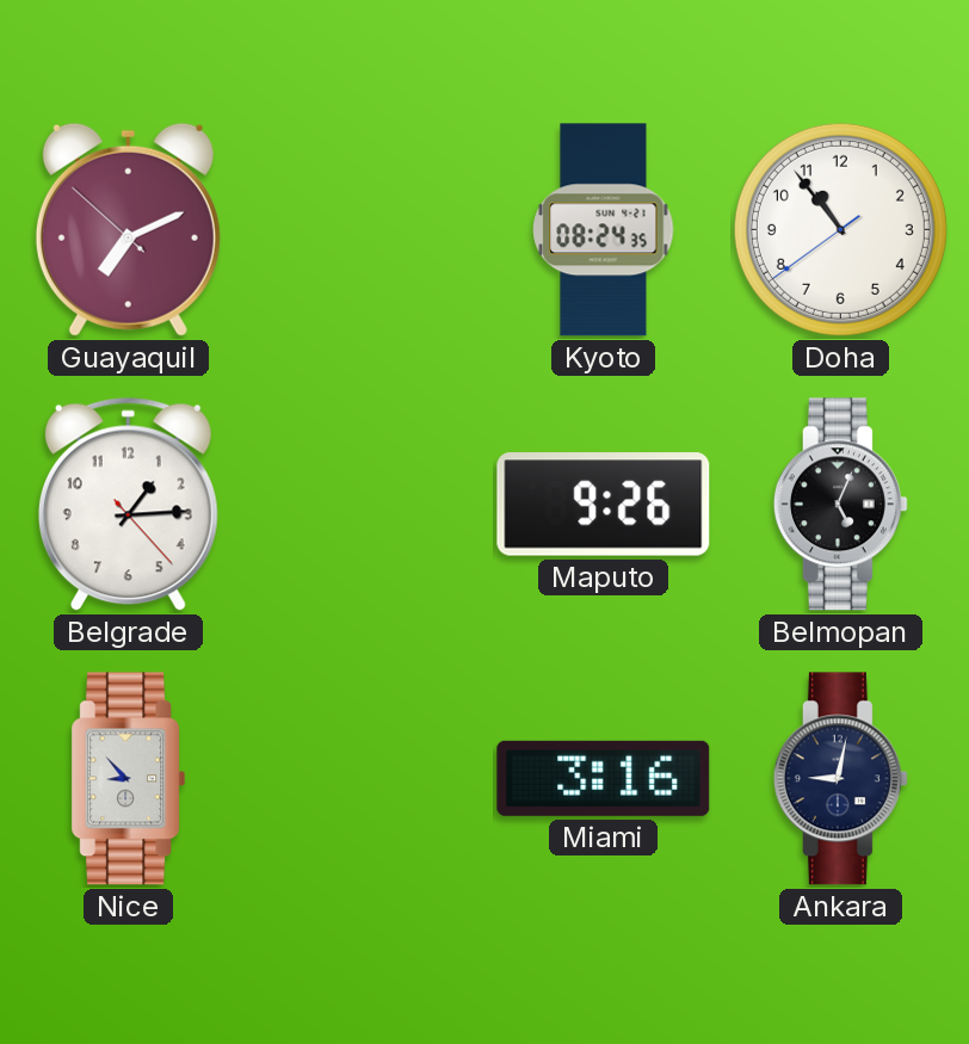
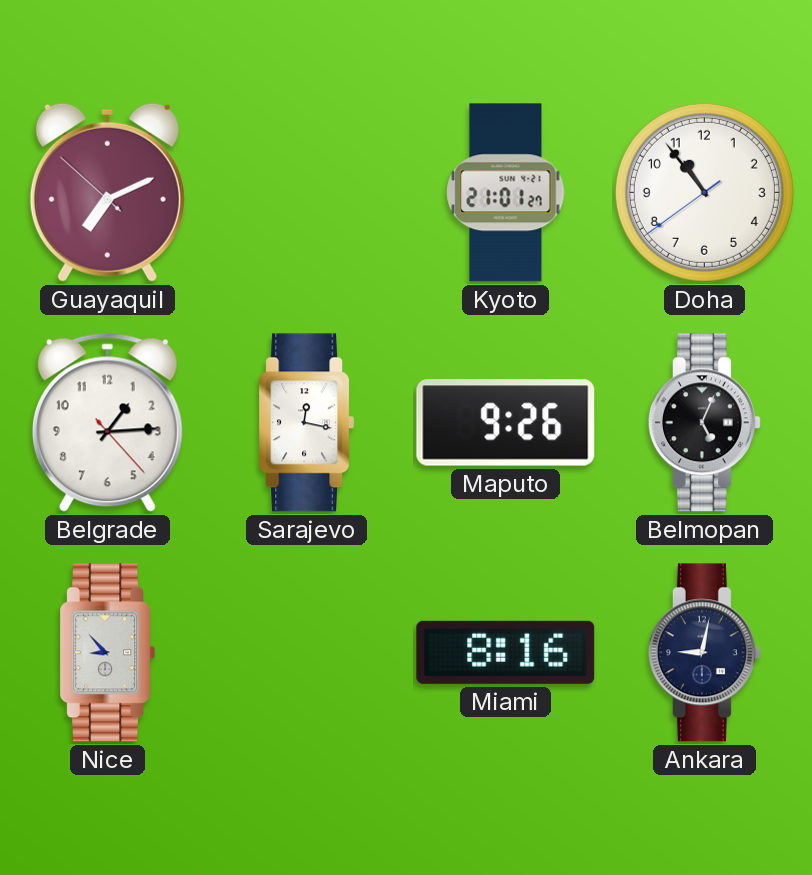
Kyoto: 08:24 -> 21:01
Sarajevo: none -> 12:17
Miami: 3:16 -> 8:16
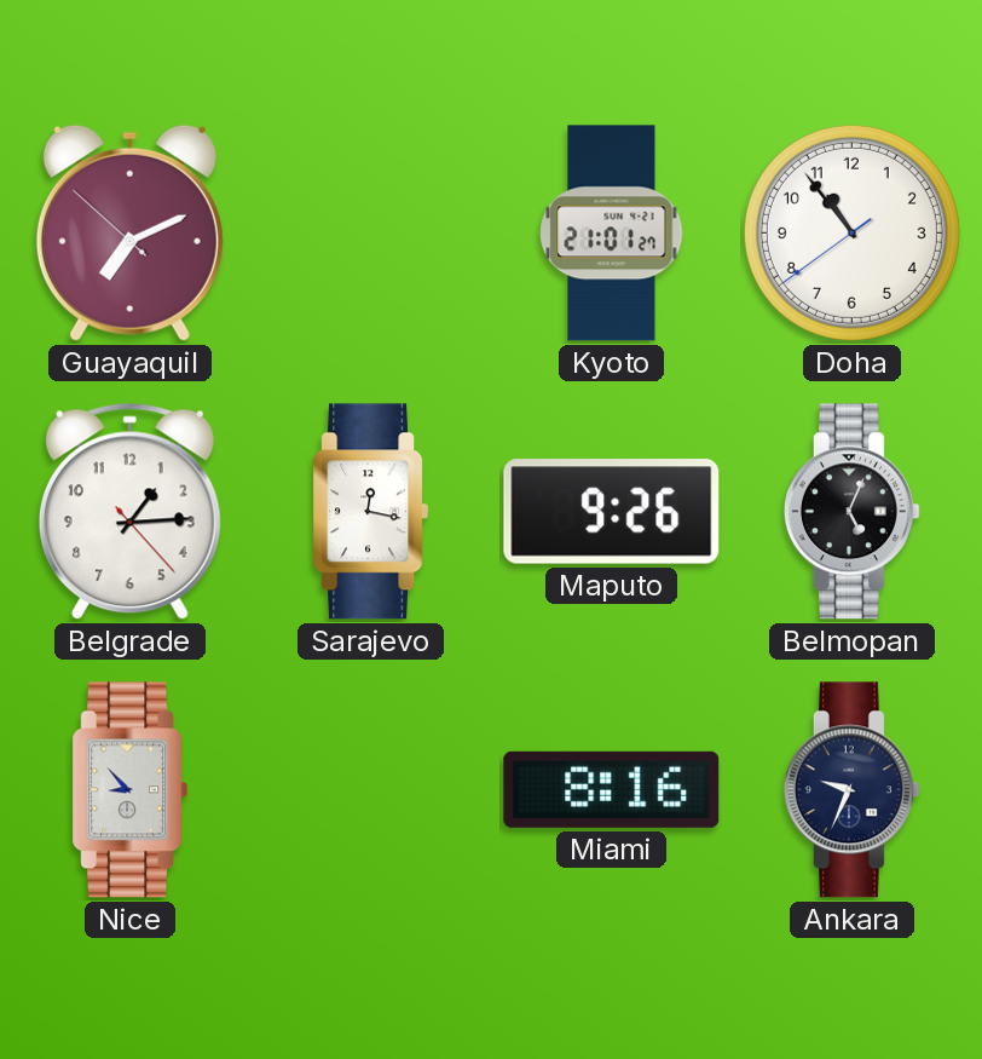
Ankara: 9:02 -> 9:34
